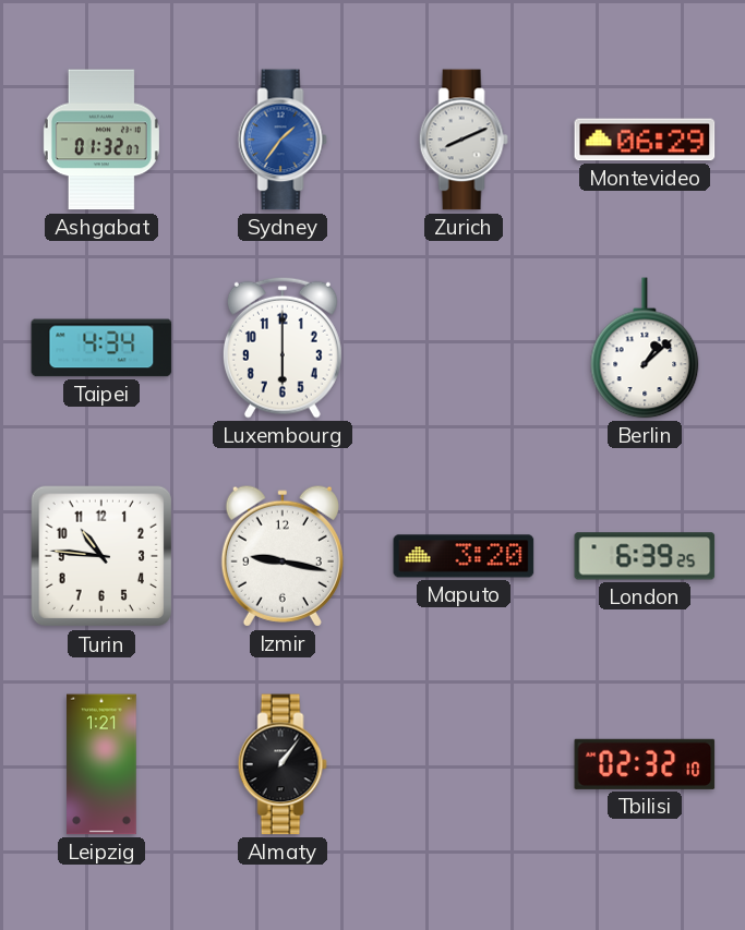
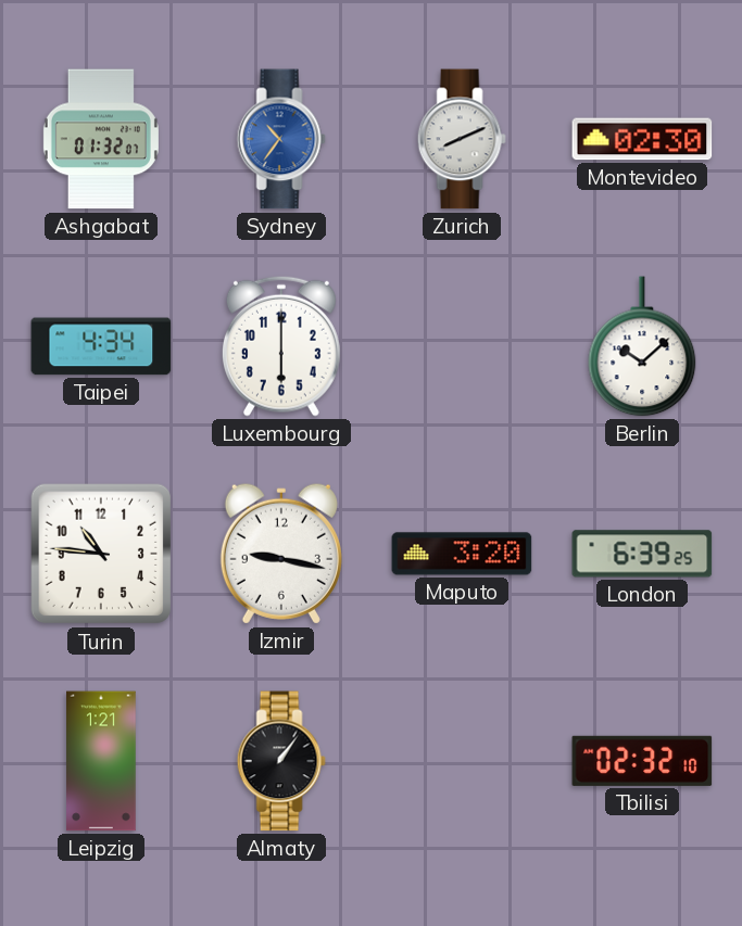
Sydney: 1:36 -> 10:36
Montevideo: 06:29 -> 02:30
Berlin: 1:08 -> 10:08
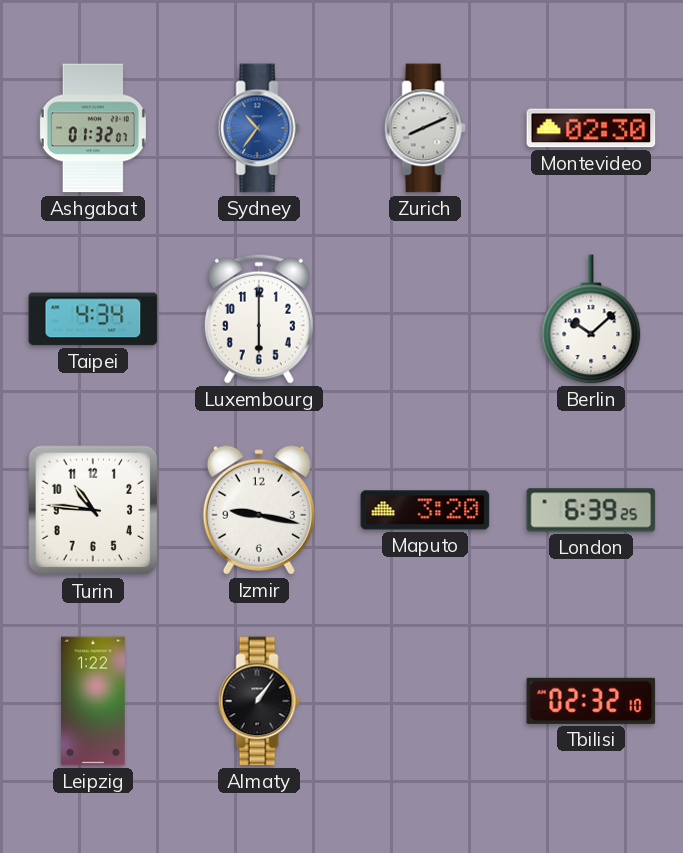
Leipzig: 1:21 -> 1:22
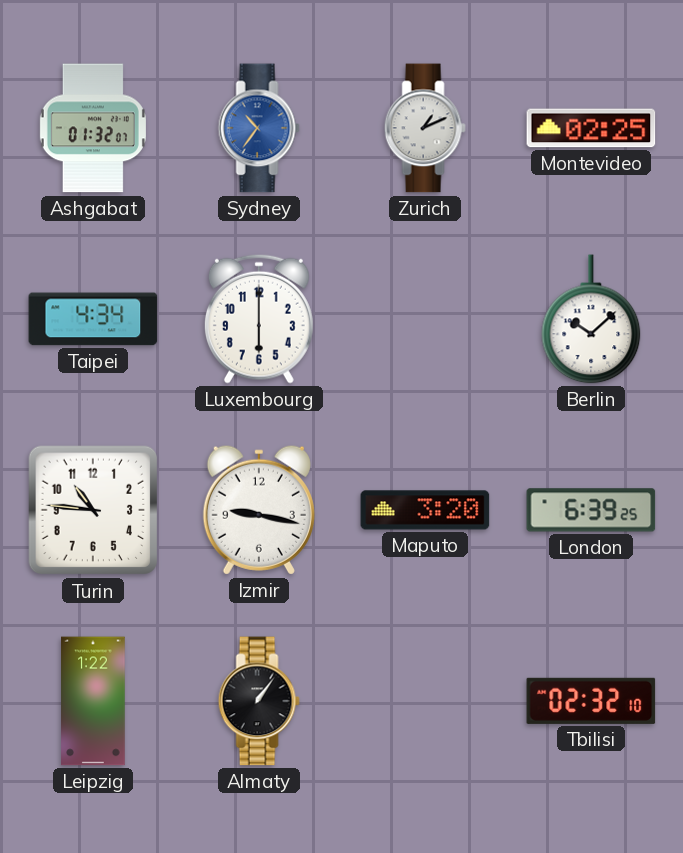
Zurich: 8:11 -> 1:11
Montevideo: 02:30 -> 02:25
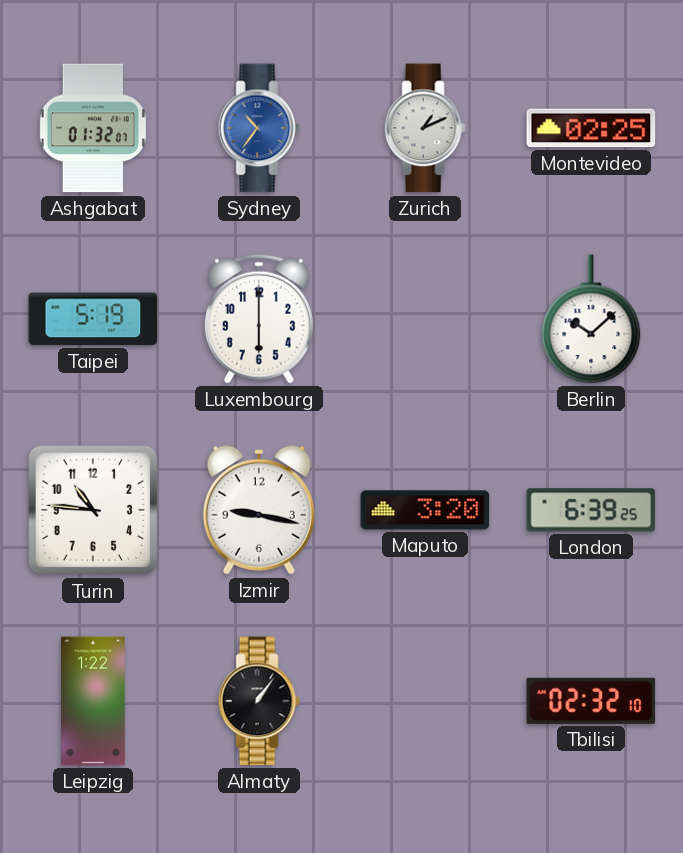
Taipei: 4:34 -> 5:19
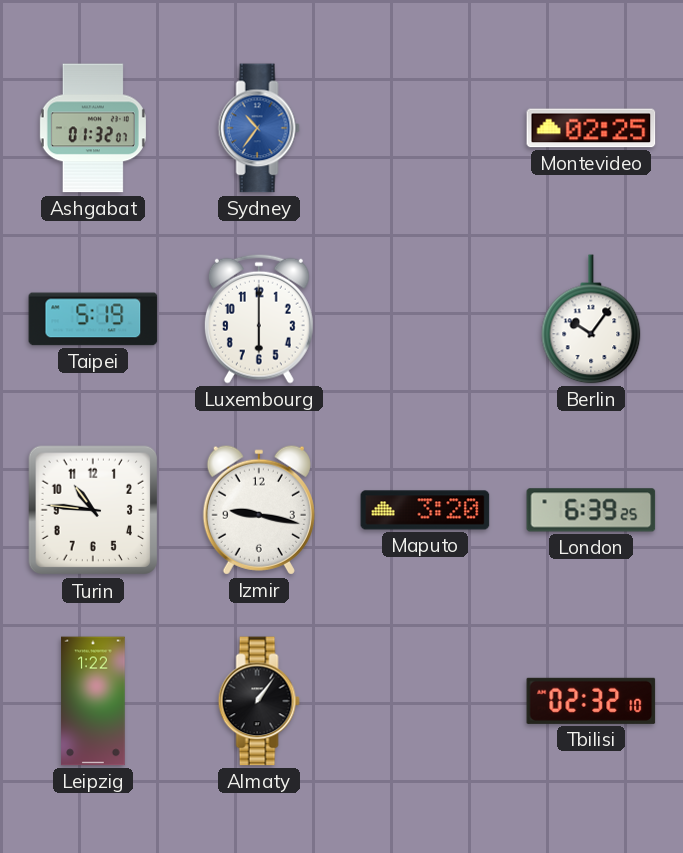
Zurich: 1:11 -> none
Berlin: 10:08 -> 10:06
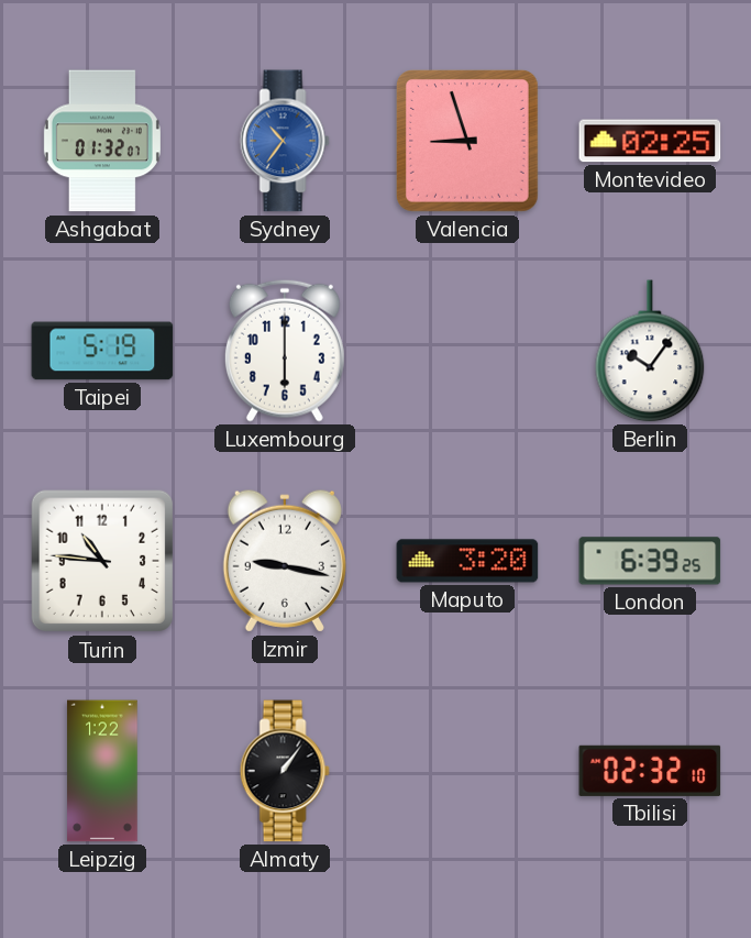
Valencia: none -> 8:57
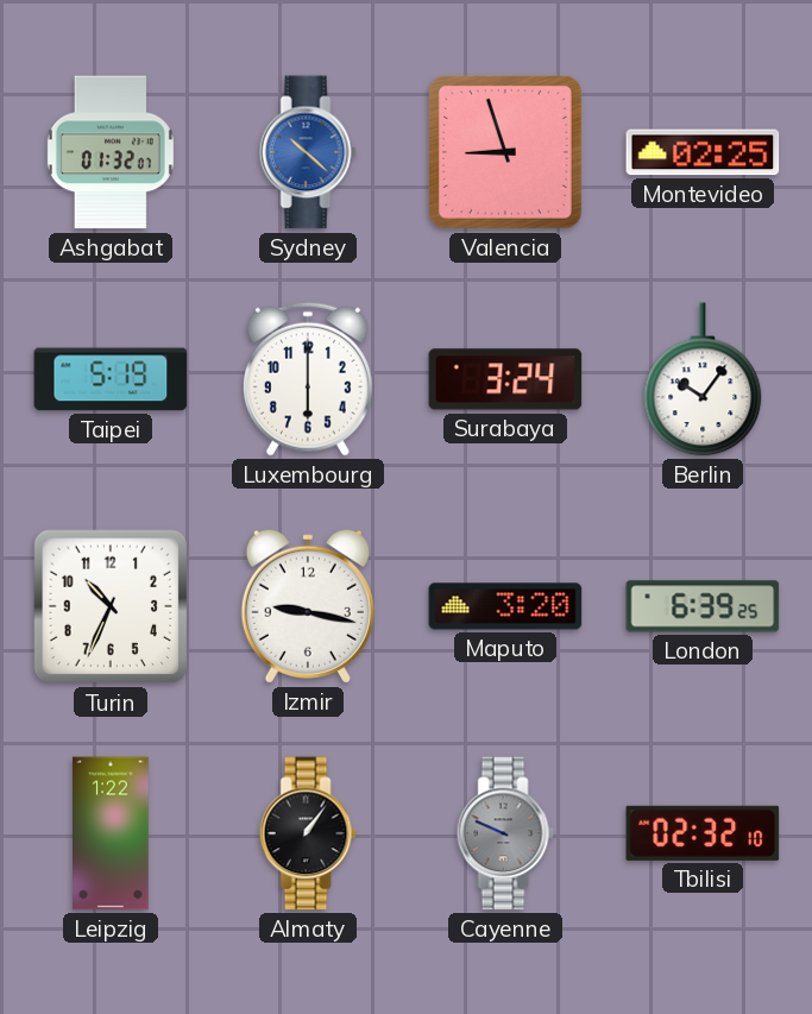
Sydney: 10:36 -> 10:22
Surabaya: none -> 3:24
Turin: 10:46 -> 10:34
Cayenne: none -> 9:49
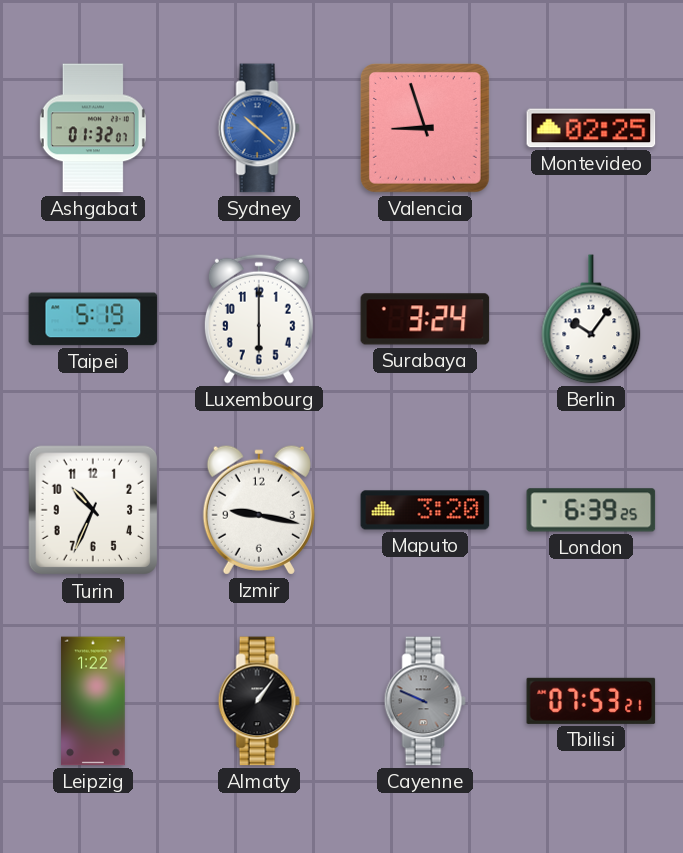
Tbilisi: 02:32 -> 07:53
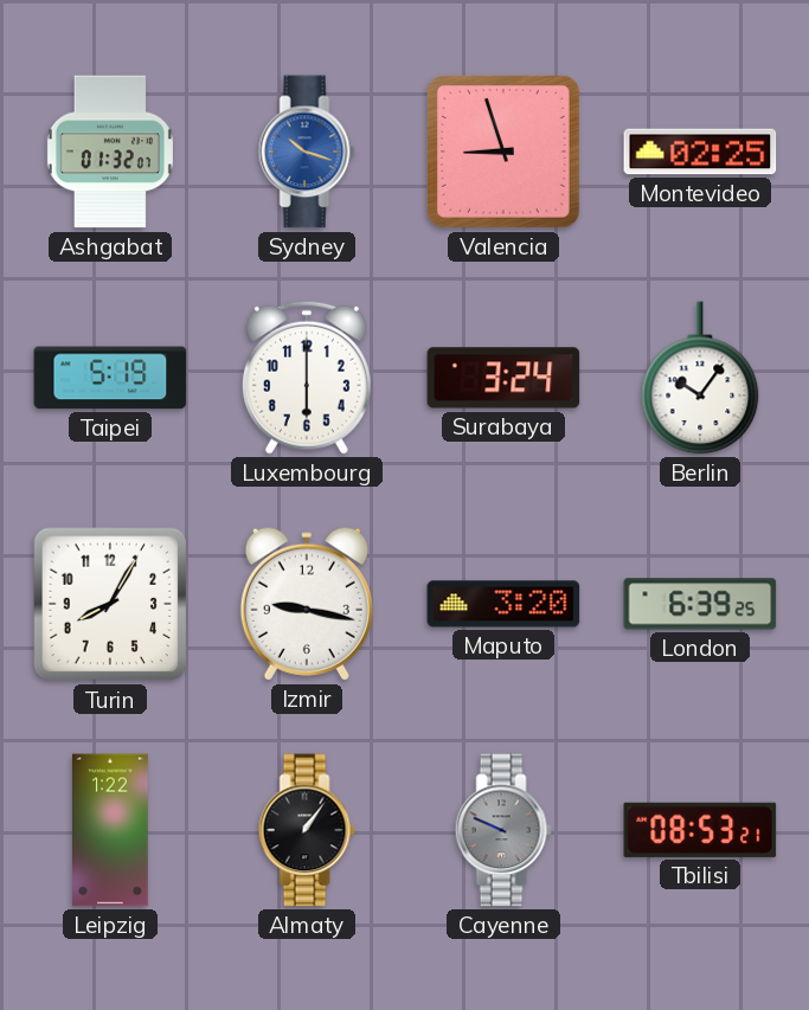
Sydney: 10:22 -> 10:18
Turin: 10:34 -> 8:05
Tbilisi: 07:53 -> 08:53
